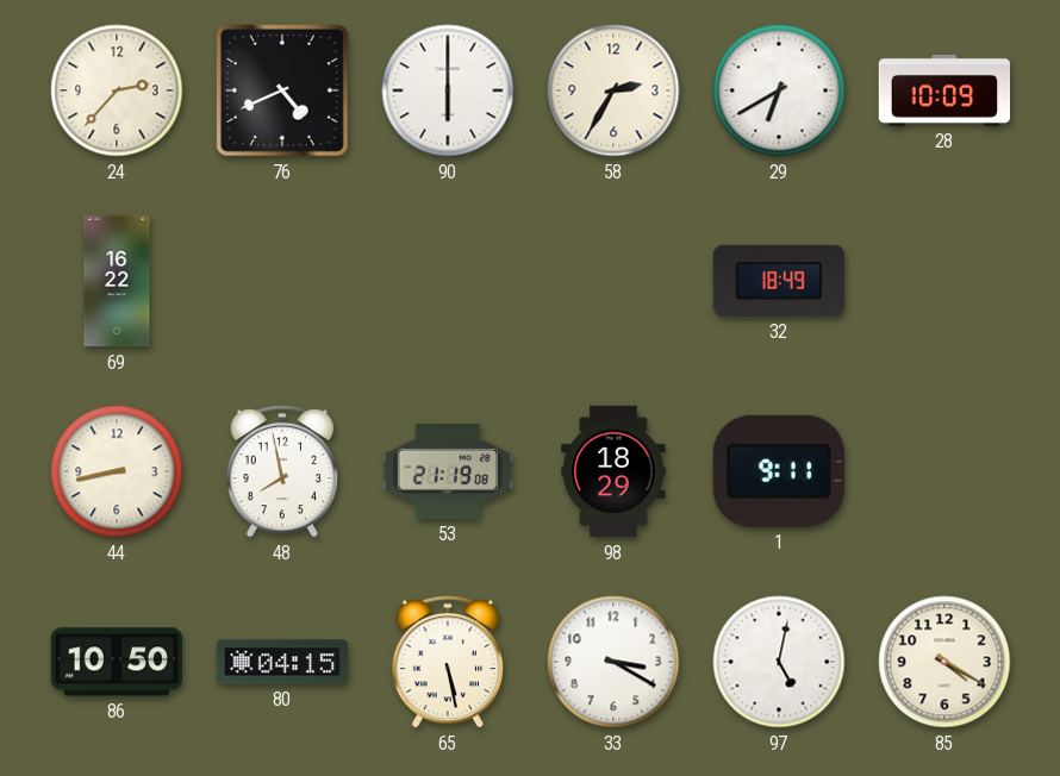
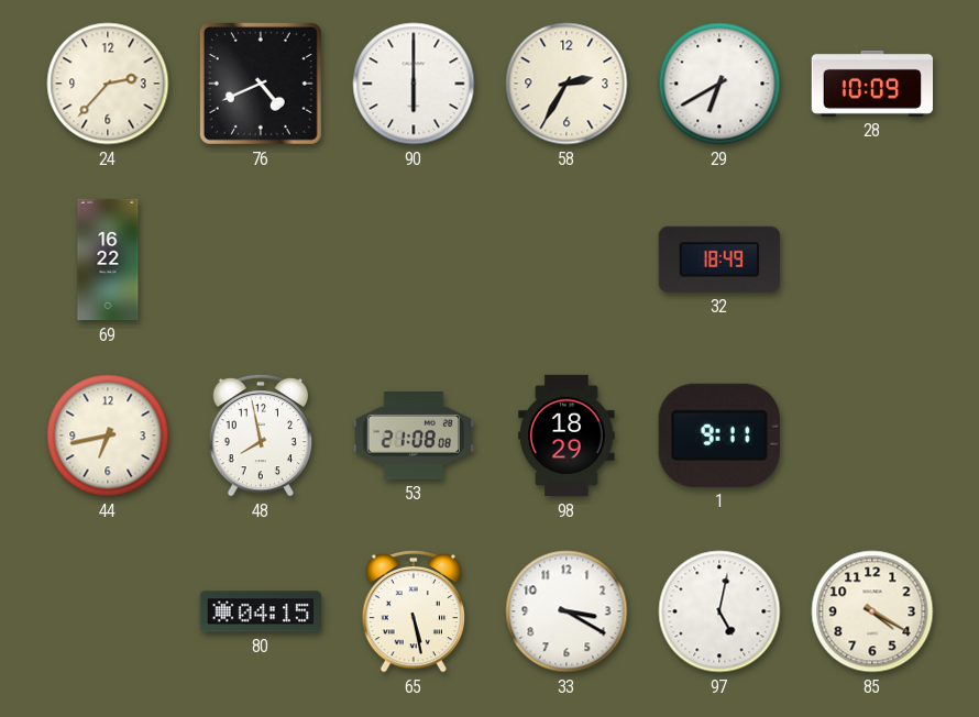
44: 8:43 -> 6:43
53: 21:19 -> 21:08
86: 10:50 -> none
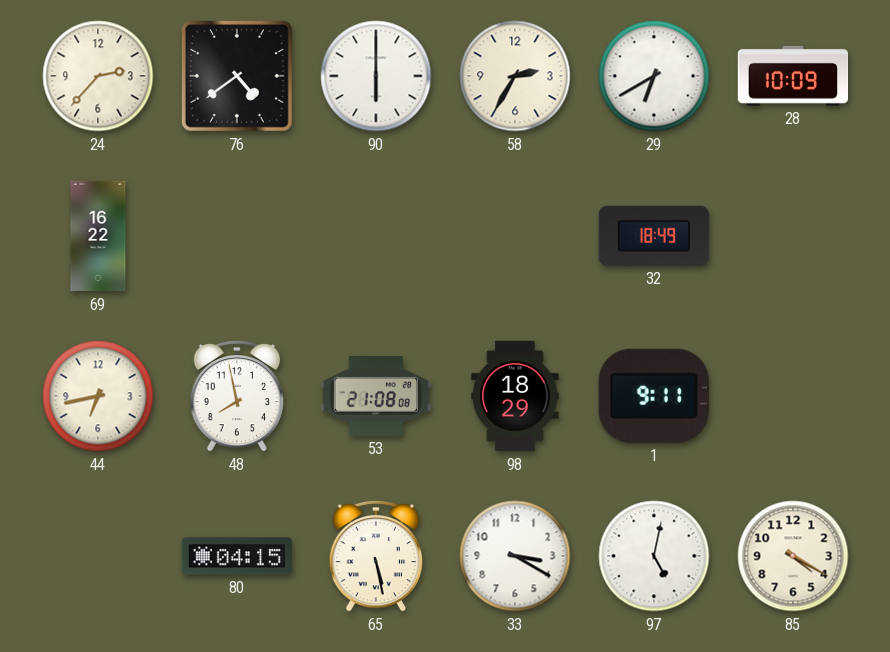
76: 4:41 -> 4:39
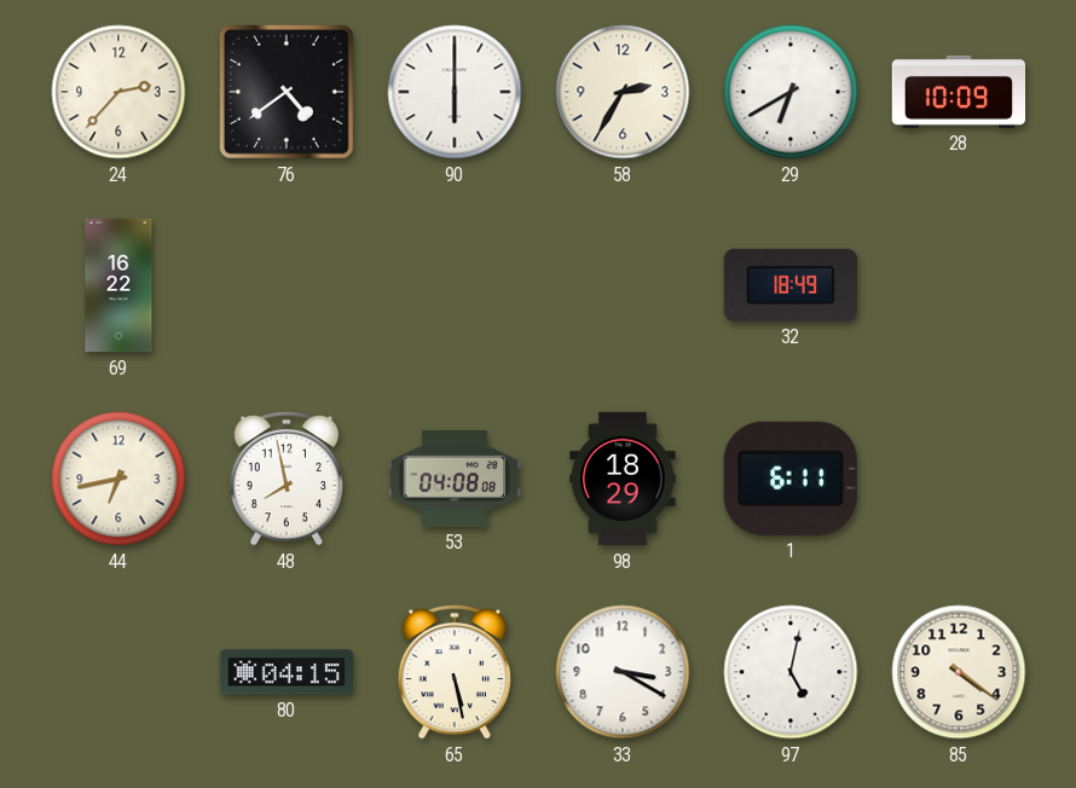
53: 21:08 -> 04:08
1: 9:11 -> 6:11
85: 4:20 -> 4:21
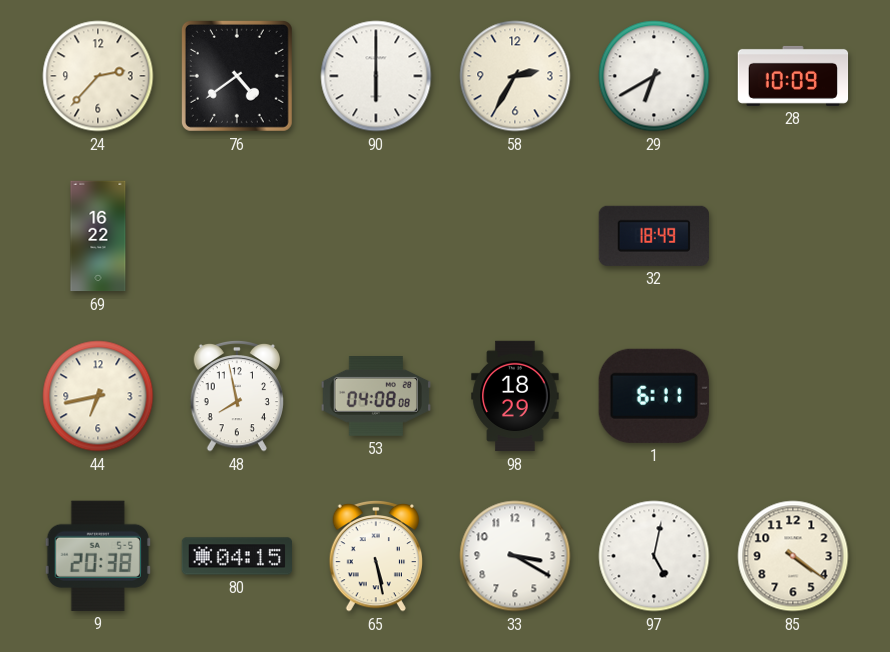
9: none -> 20:38
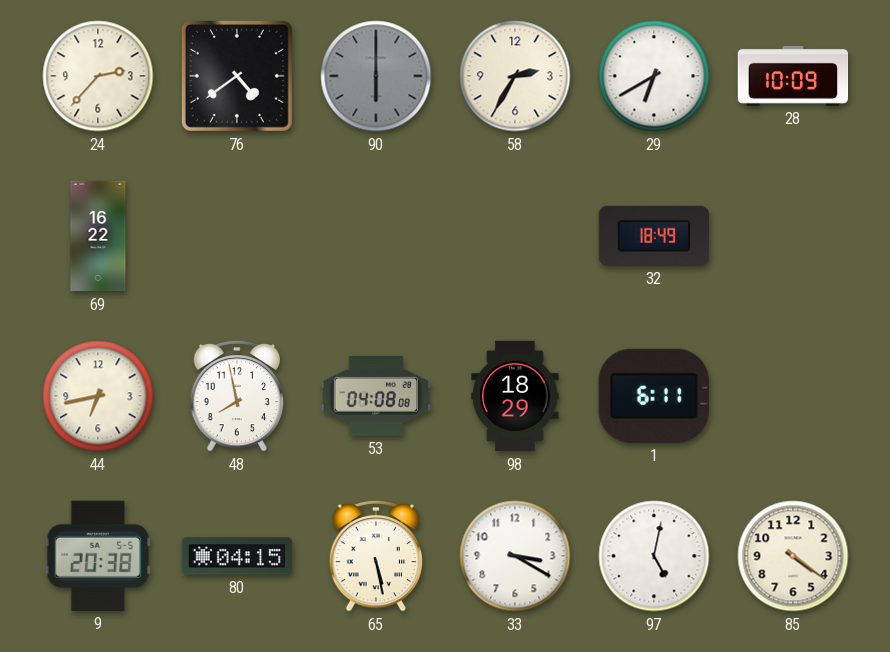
90 dial: white -> grey
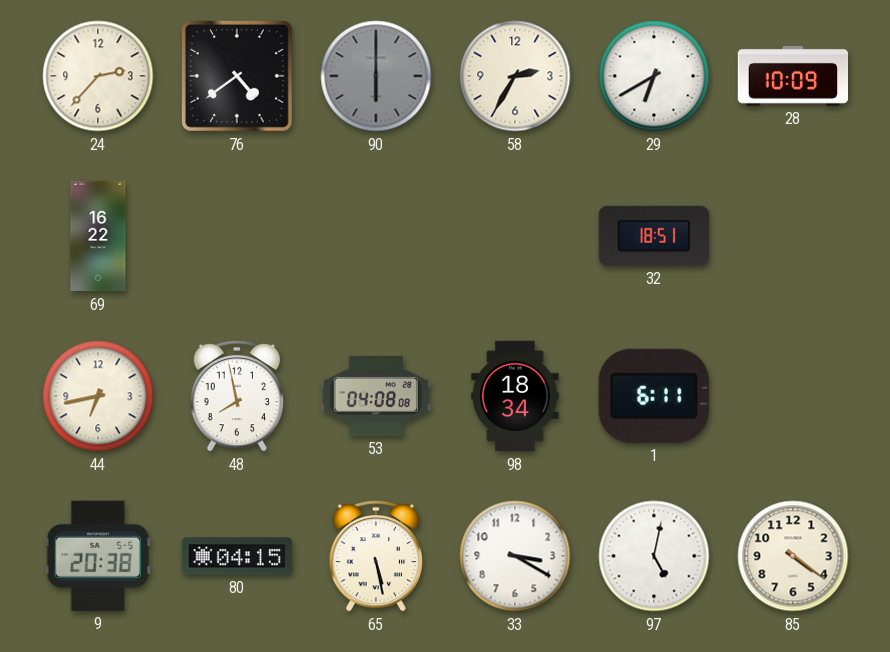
32: 18:49 -> 18:51
98: 18:29 -> 18:34
